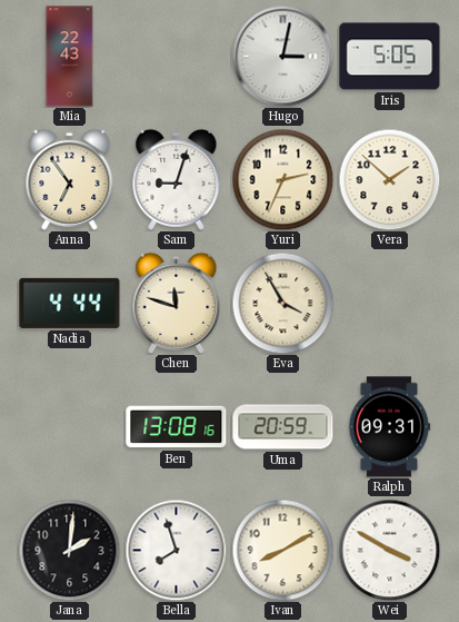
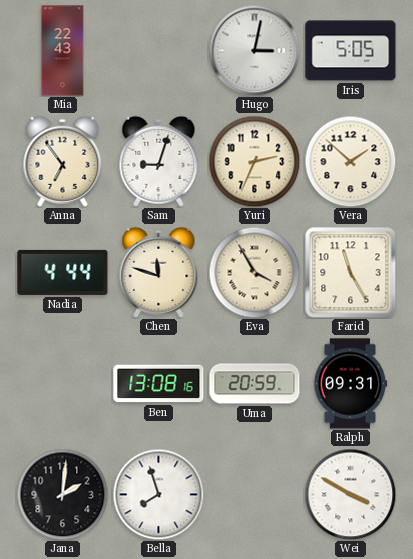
Farid: none -> 11:25
Ivan: 8:10 -> none
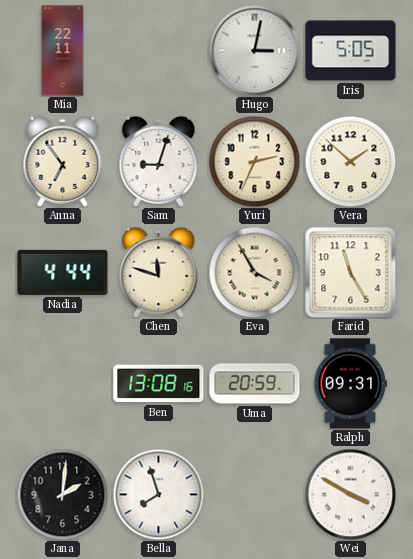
Mia: 22:43 -> 22:11
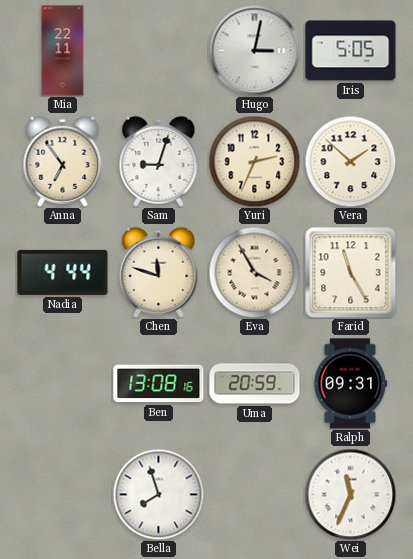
Jana: 2:01 -> none
Wei: 3:50 -> 11:34
